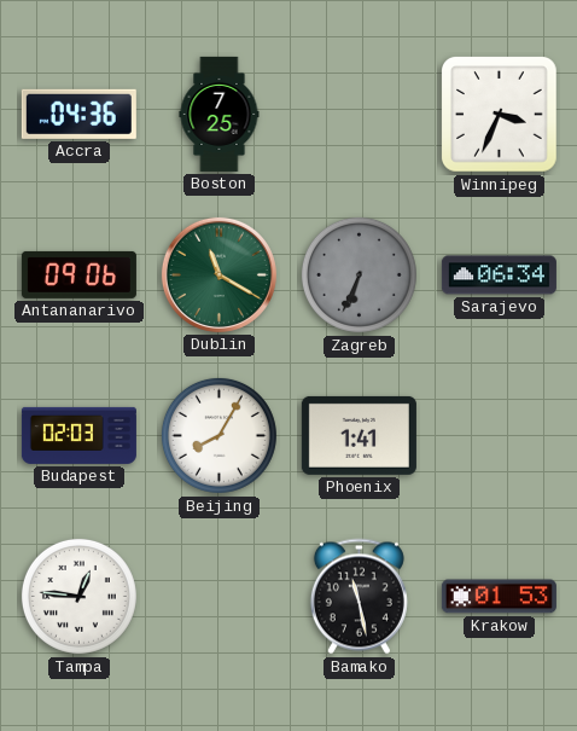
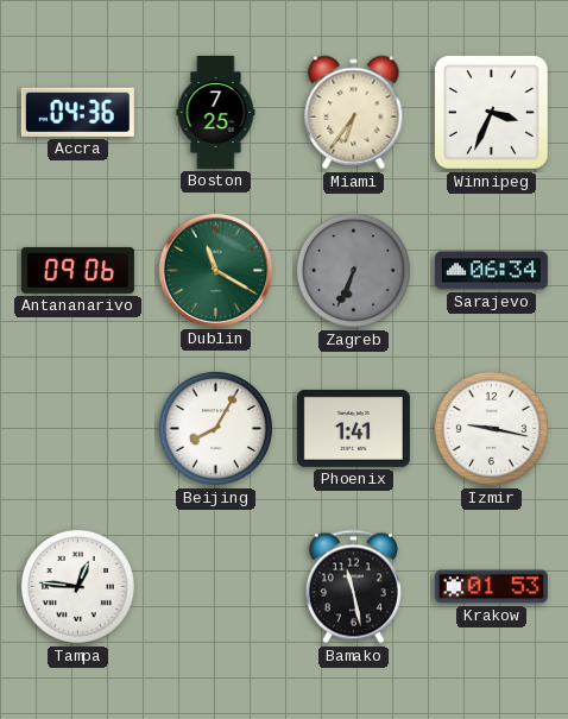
Miami: none -> 6:36
Budapest: 02:03 -> none
Izmir: none -> 9:17
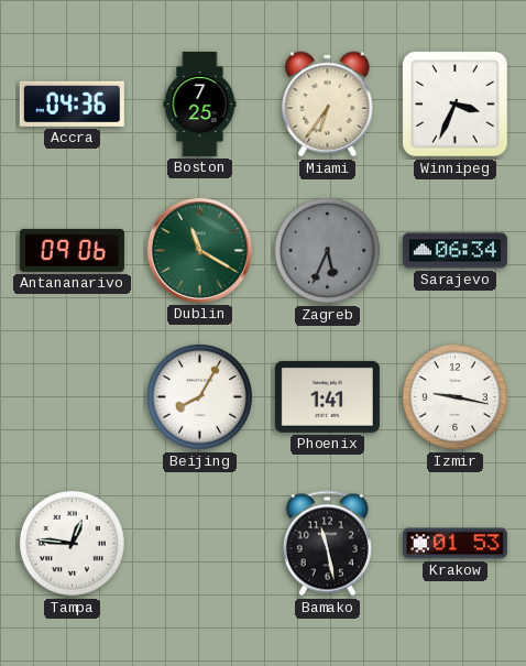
Zagreb: 6:34 -> 5:34
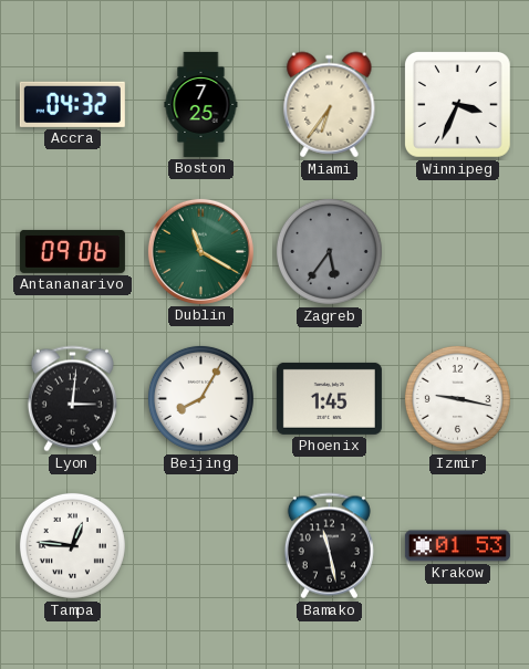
Accra: 04:36 -> 04:32
Zagreb: 5:34 -> 5:36
Sarajevo: 06:34 -> none
Lyon: none -> 3:01
Phoenix: 1:41 -> 1:45
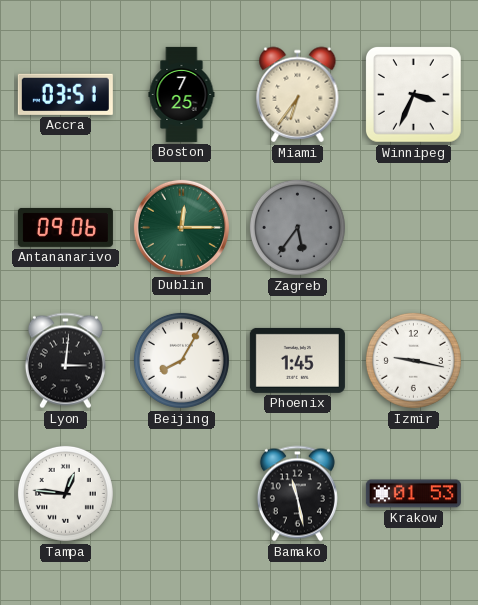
Accra: 04:32 -> 03:51
Dublin: 11:20 -> 12:15
